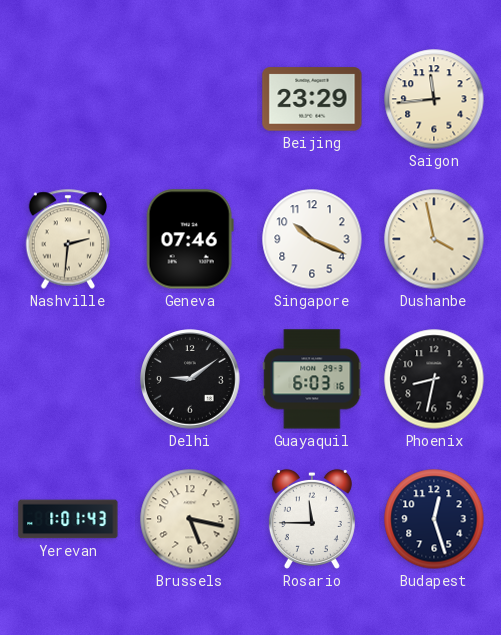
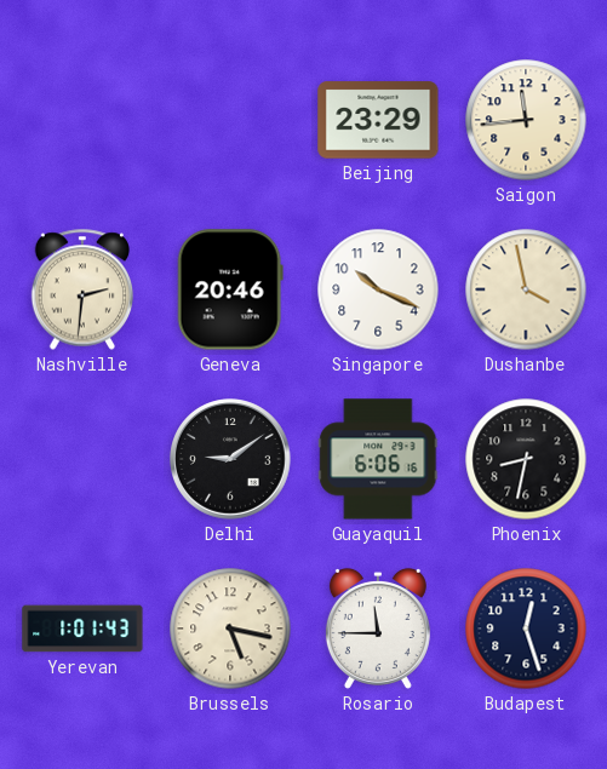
Geneva: 07:46 -> 20:46
Guayaquil: 6:03 -> 6:06
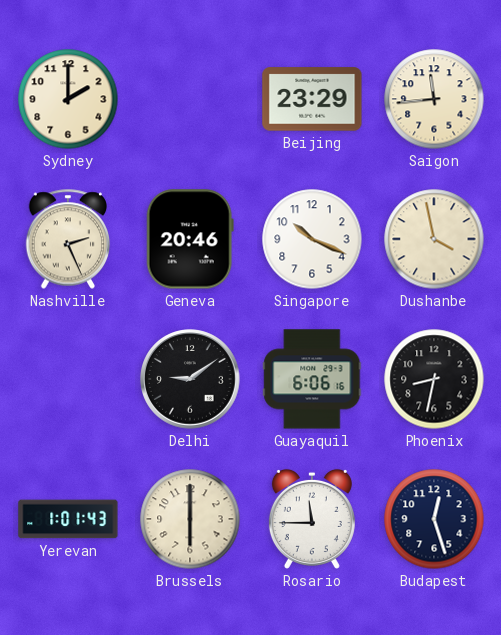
Sydney: none -> 2:00
Nashville: 2:31 -> 2:26
Brussels: 5:17 -> 6:00
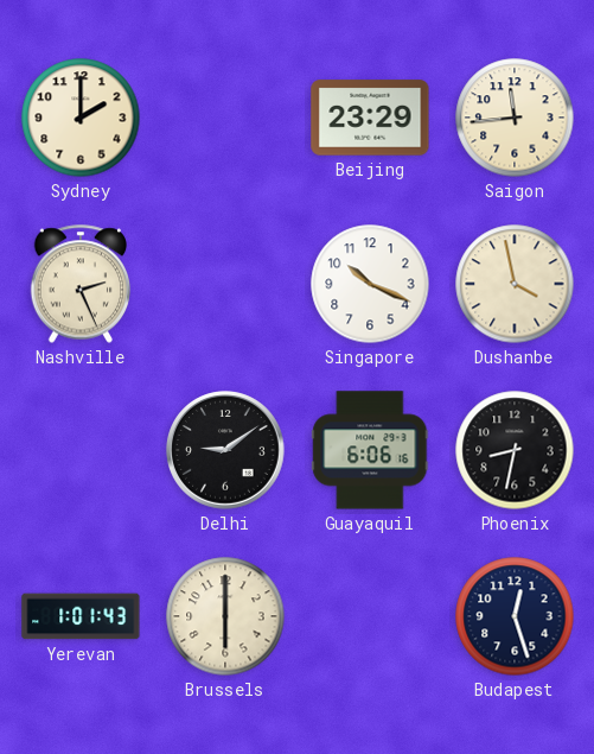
Geneva: 20:46 -> none
Rosario: 11:45 -> none
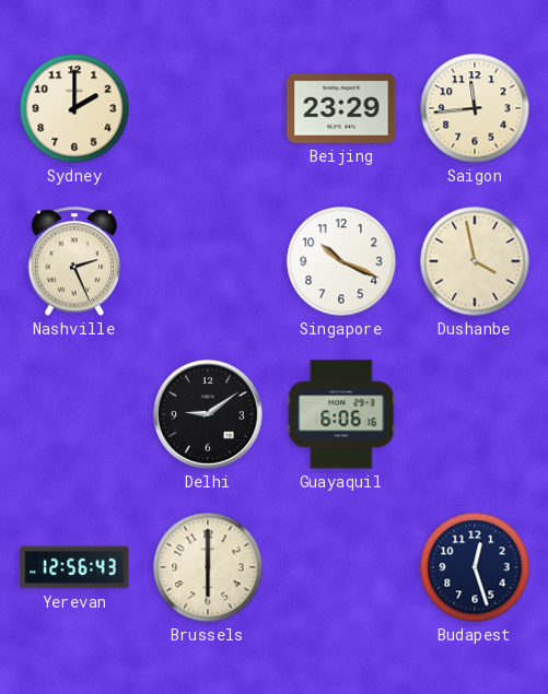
Phoenix: 8:32 -> none
Yerevan: 1:01 -> 12:56
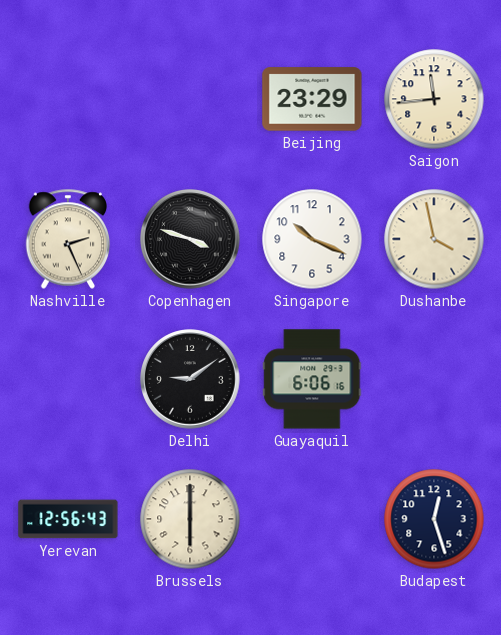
Sydney: 2:00 -> none
Copenhagen: none -> 3:48
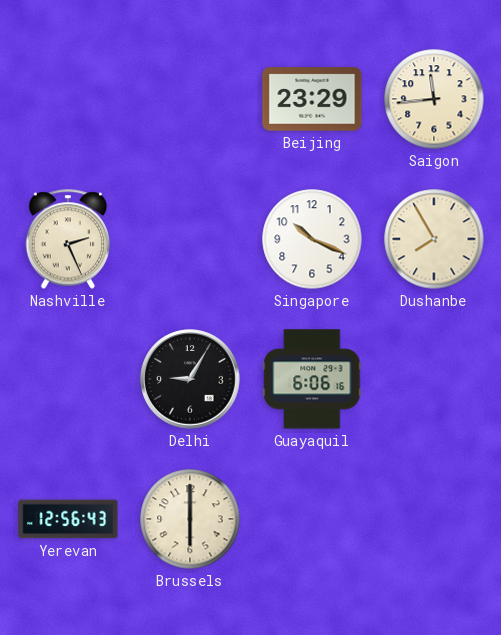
Copenhagen: 3:48 -> none
Dushanbe: 3:58 -> 7:55
Delhi: 9:09 -> 9:05
Budapest: 12:27 -> none
